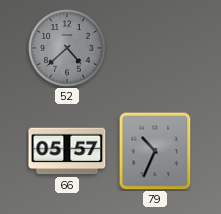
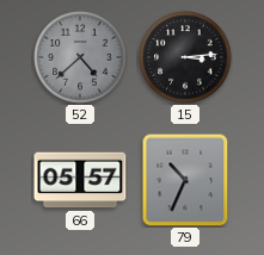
15: none -> 3:14
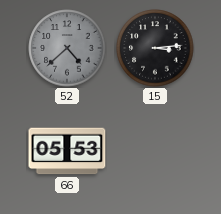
66: 05:57 -> 05:53
79: 10:34 -> none
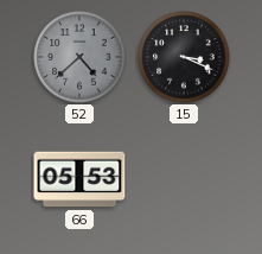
15: 3:14 -> 3:19
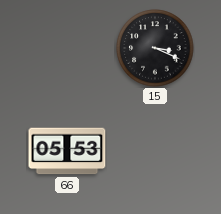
52: 4:38 -> none
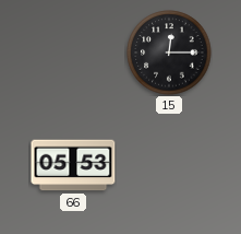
15: 3:19 -> 12:15
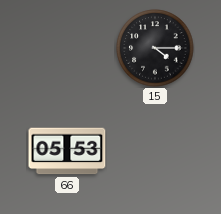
15: 12:15 -> 4:15
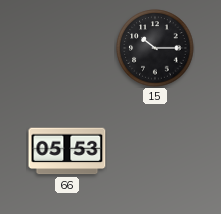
15: 4:15 -> 10:15
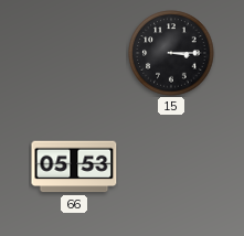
15: 10:15 -> 3:15
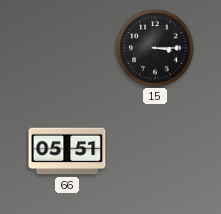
66: 05:53 -> 05:51
